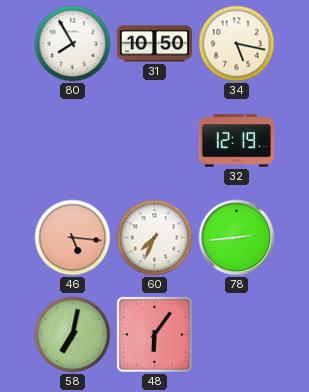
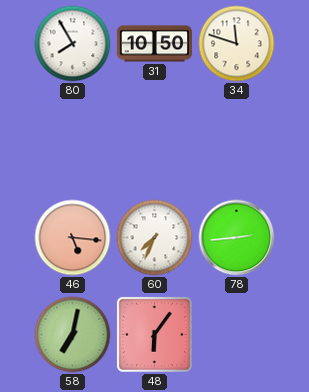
34: 5:17 -> 11:48
32: 12:19 -> none
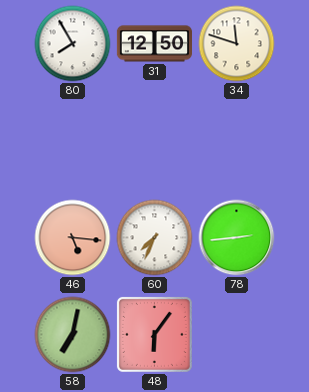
31: 10:50 -> 12:50
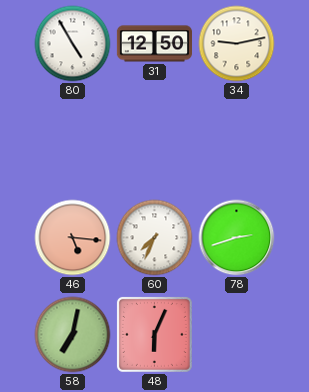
80: 7:55 -> 4:55
34: 11:48 -> 9:13
78: 2:44 -> 2:42
48: 6:06 -> 6:04
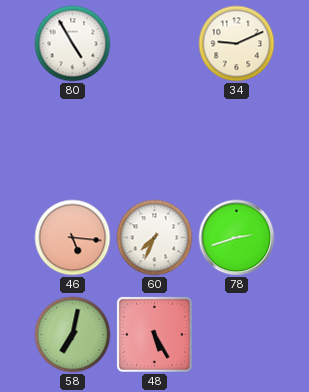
31: 12:50 -> none
34: 9:13 -> 9:11
48: 6:04 -> 5:25
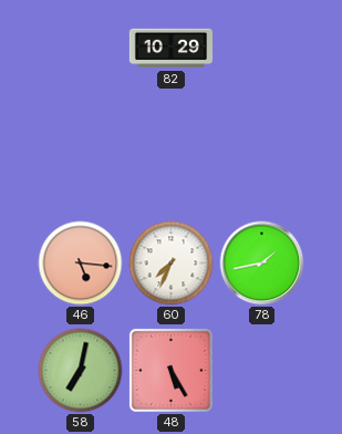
80: 4:55 -> none
82: none -> 10:29
34: 9:11 -> none
78: 2:42 -> 1:43
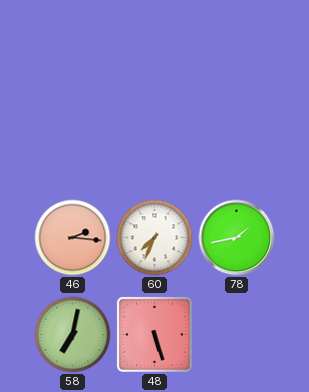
82: 10:29 -> none
46: 5:16 -> 2:16
48: 5:25 -> 5:27
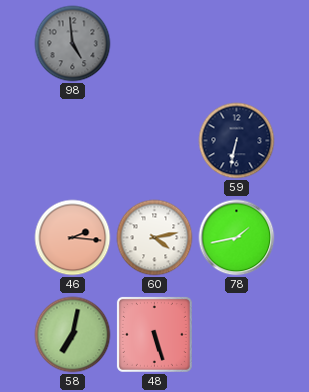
98: none -> 4:59
59: none -> 6:32
60: 7:34 -> 4:13
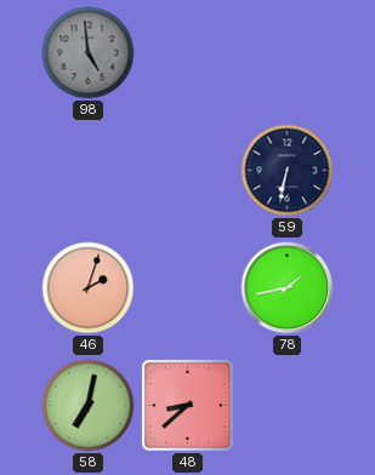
46: 2:16 -> 2:03
60: 4:13 -> none
48: 5:27 -> 8:38
